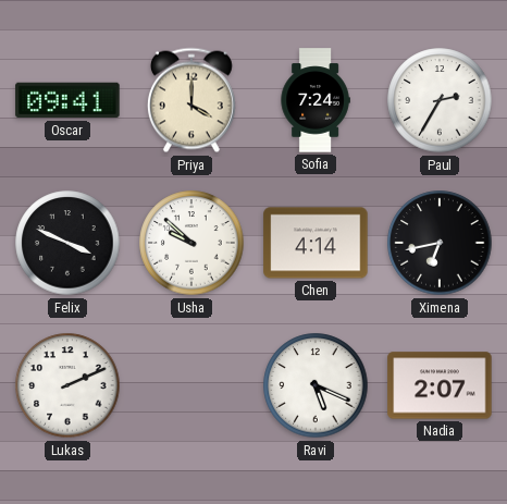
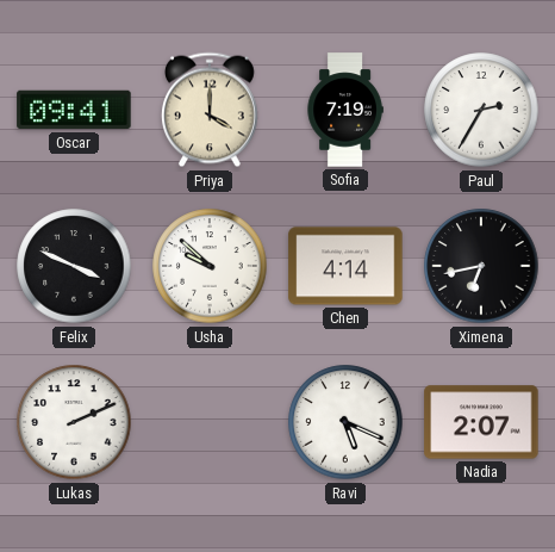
Sofia: 7:24 -> 7:19
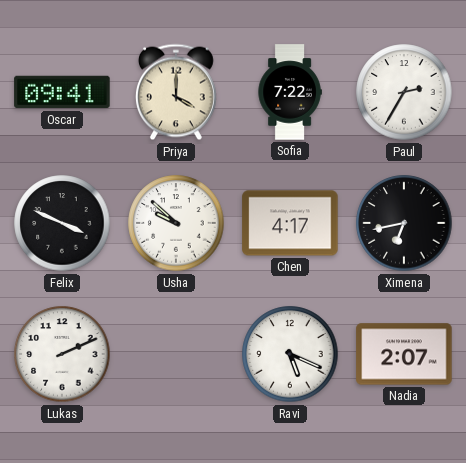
Sofia: 7:19 -> 7:22
Chen: 4:14 -> 4:17
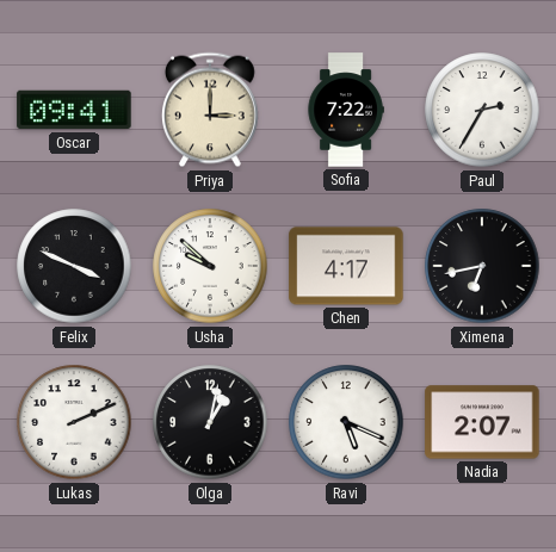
Priya: 4:00 -> 3:00
Olga: none -> 1:02
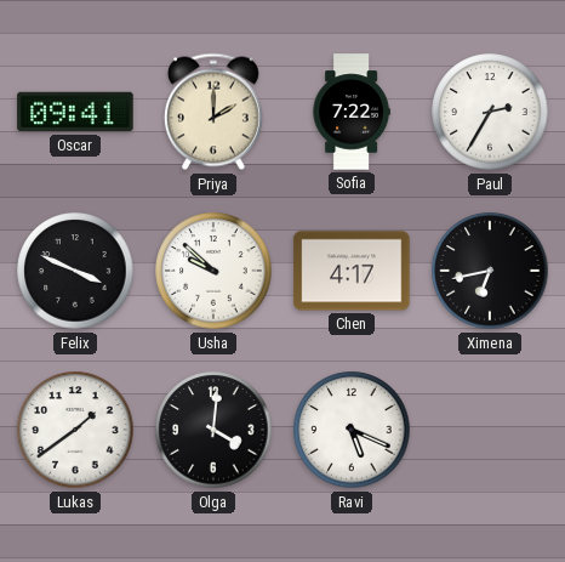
Priya: 3:00 -> 2:00
Lukas: 2:11 -> 1:39
Olga: 1:02 -> 4:01
Nadia: 2:07 -> none
